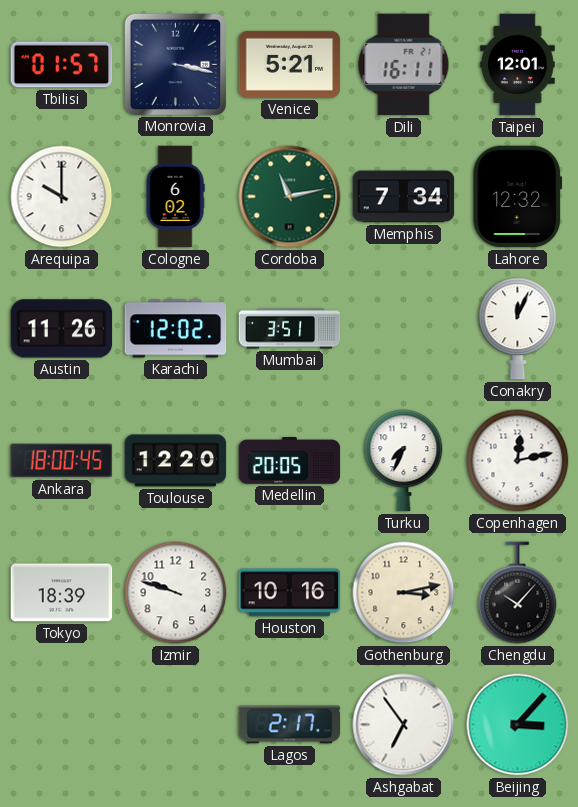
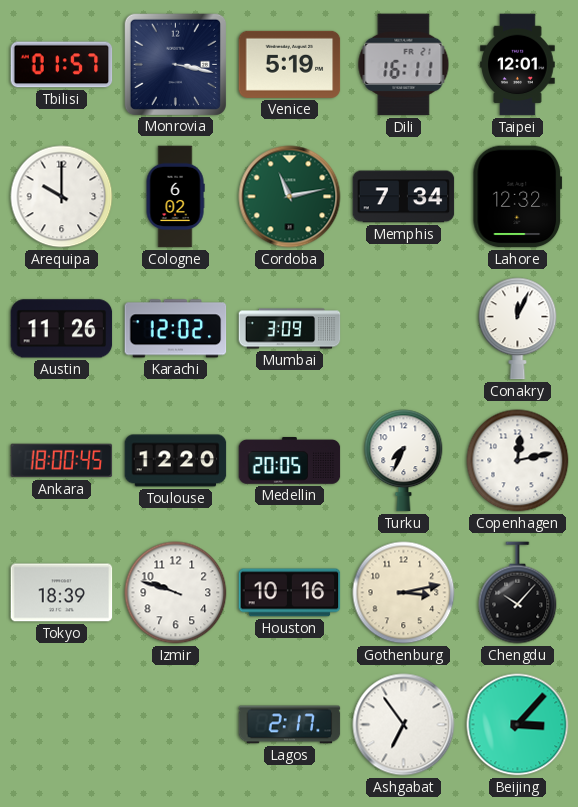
Venice: 5:21 -> 5:19
Mumbai: 3:51 -> 3:09
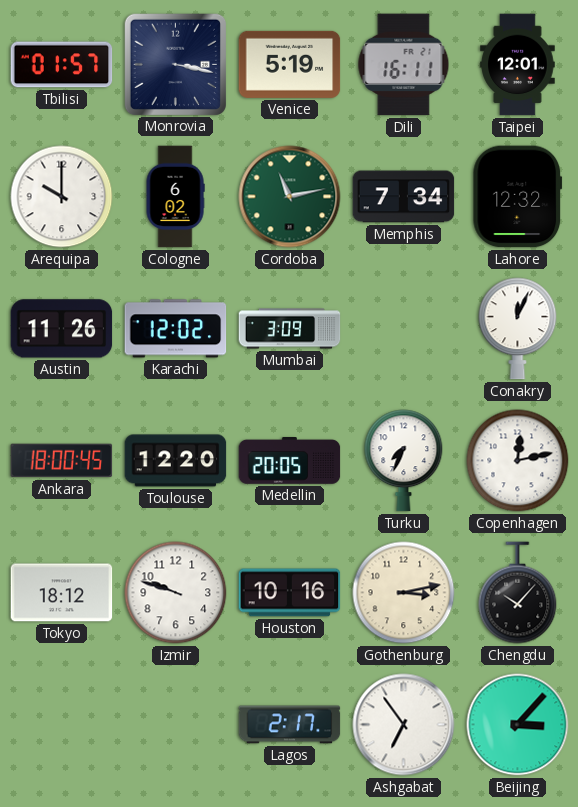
Tokyo: 18:39 -> 18:12
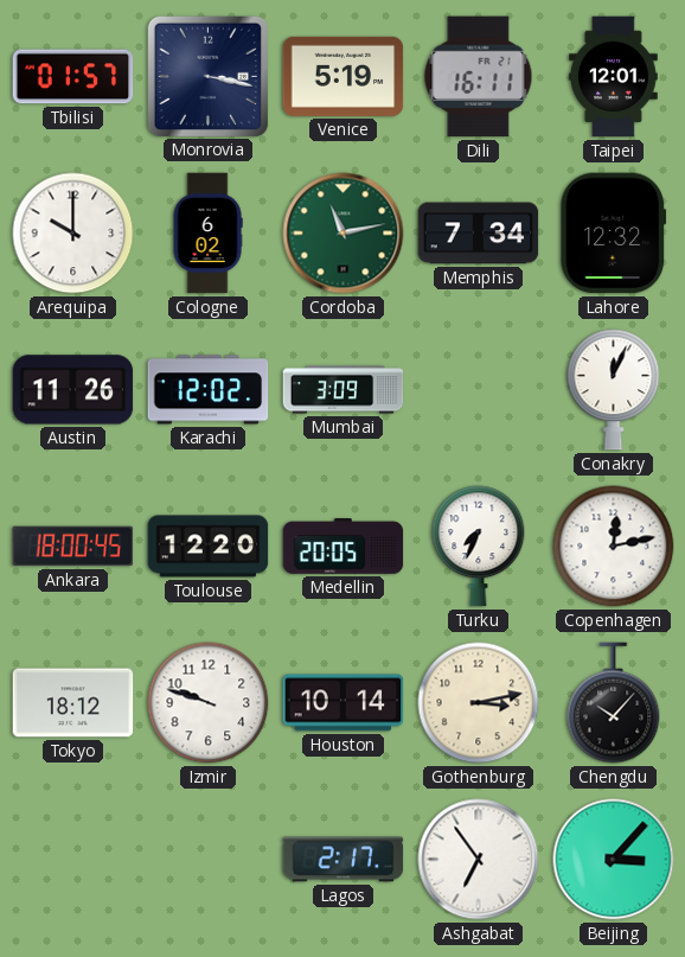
Houston: 10:16 -> 10:14
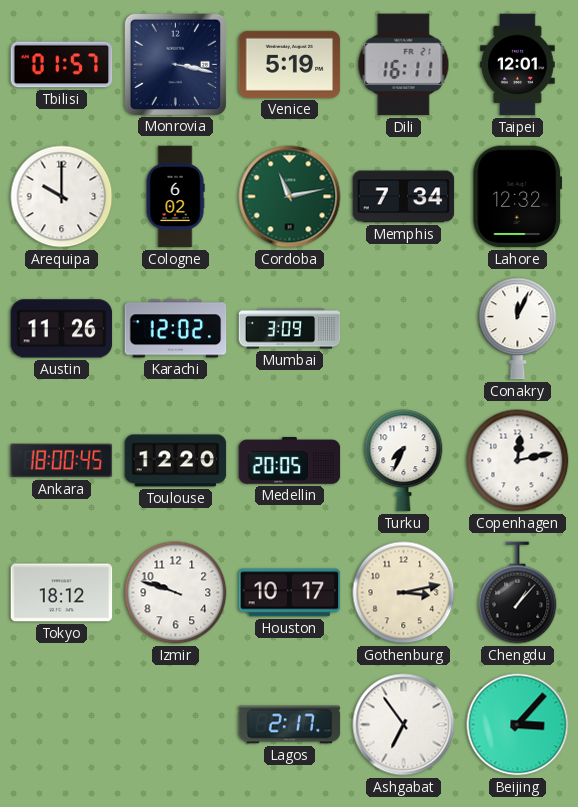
Houston: 10:14 -> 10:17
Chengdu: 10:07 -> 1:07
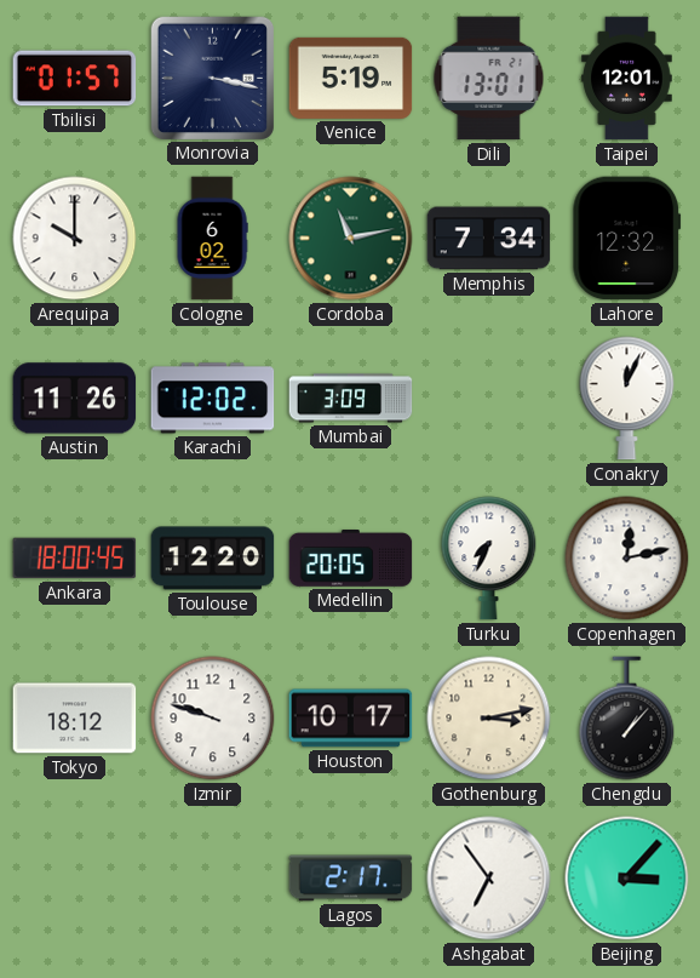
Dili: 16:11 -> 13:01
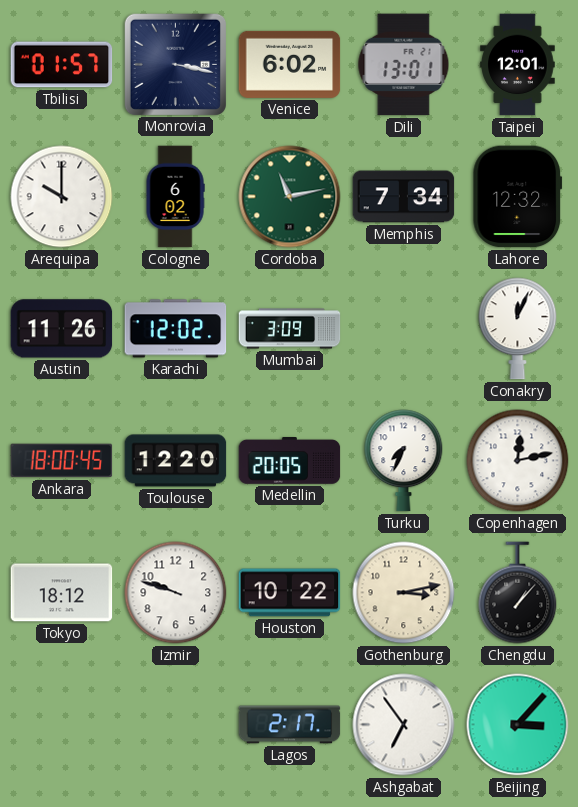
Venice: 5:19 -> 6:02
Houston: 10:17 -> 10:22
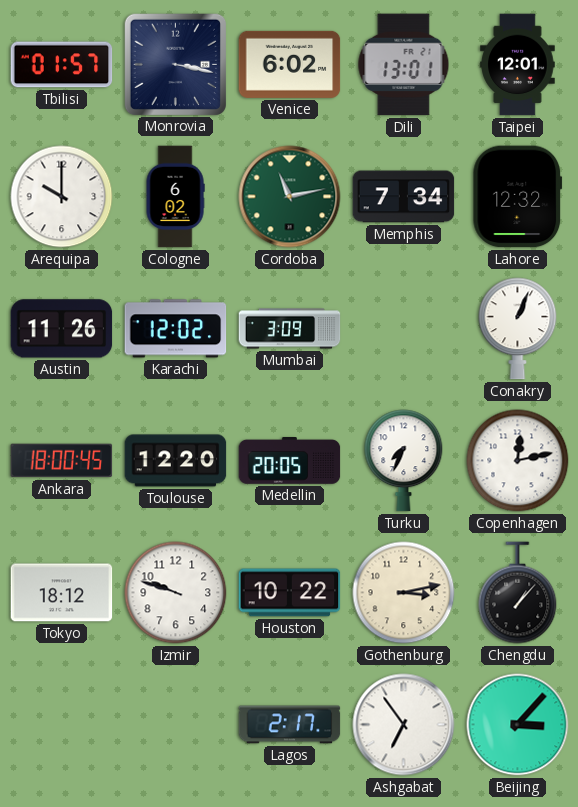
Conakry: 12:04 -> 1:04
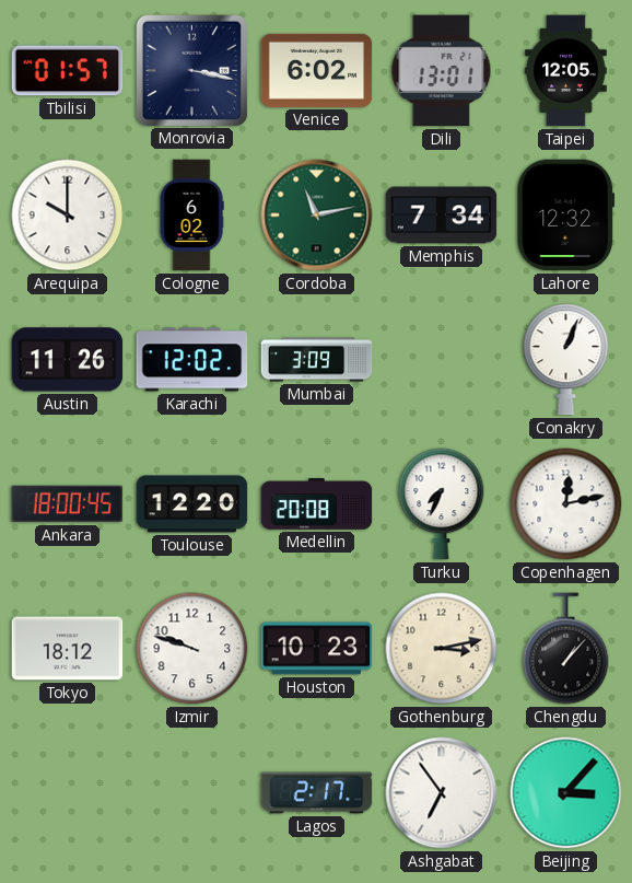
Taipei: 12:01 -> 12:05
Medellin: 20:05 -> 20:08
Houston: 10:22 -> 10:23
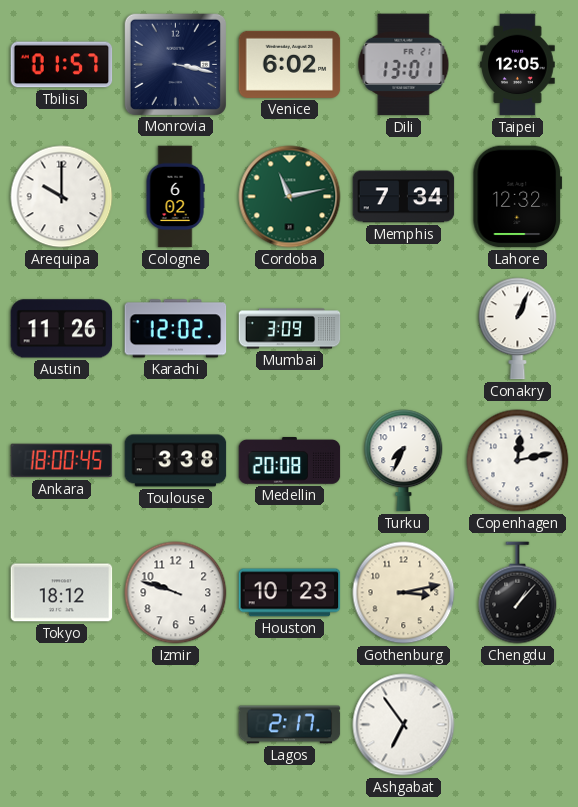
Toulouse: 12:20 -> 3:38
Beijing: 3:07 -> none
